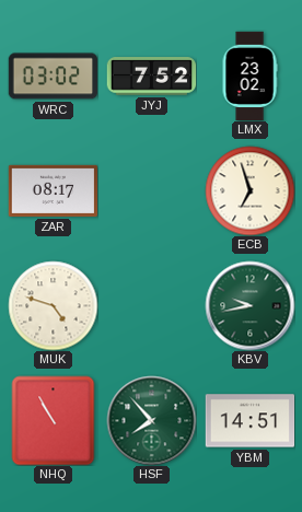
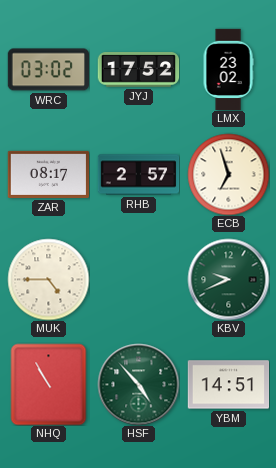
JYJ: 7:52 -> 17:52
RHB: none -> 2:57
MUK: 4:48 -> 4:45
KBV: 9:43 -> 9:41
HSF: 7:53 -> 4:53
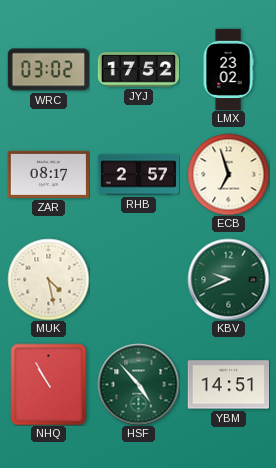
MUK: 4:45 -> 4:28
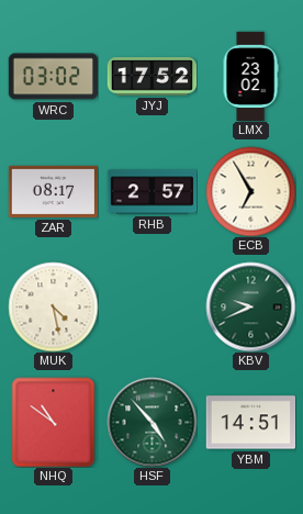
ECB: 6:57 -> 6:55
NHQ: 10:55 -> 10:51
